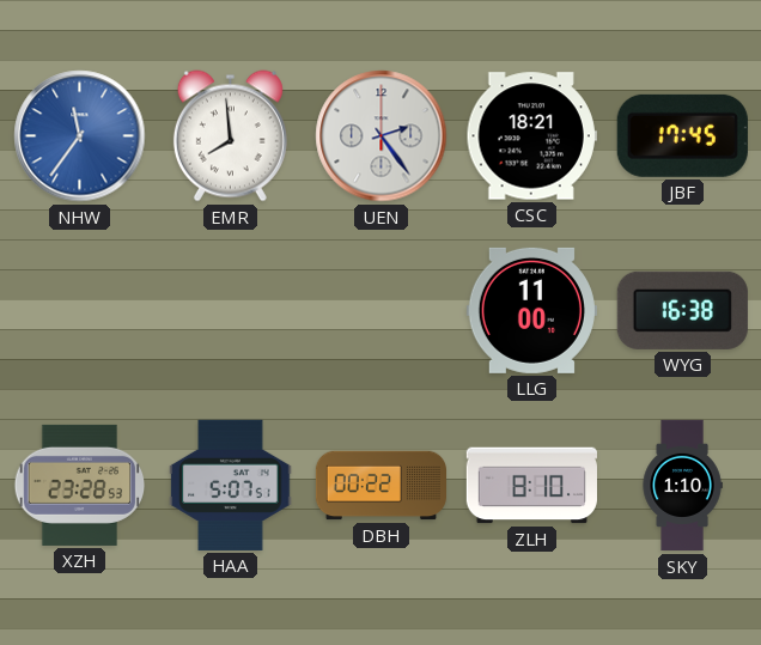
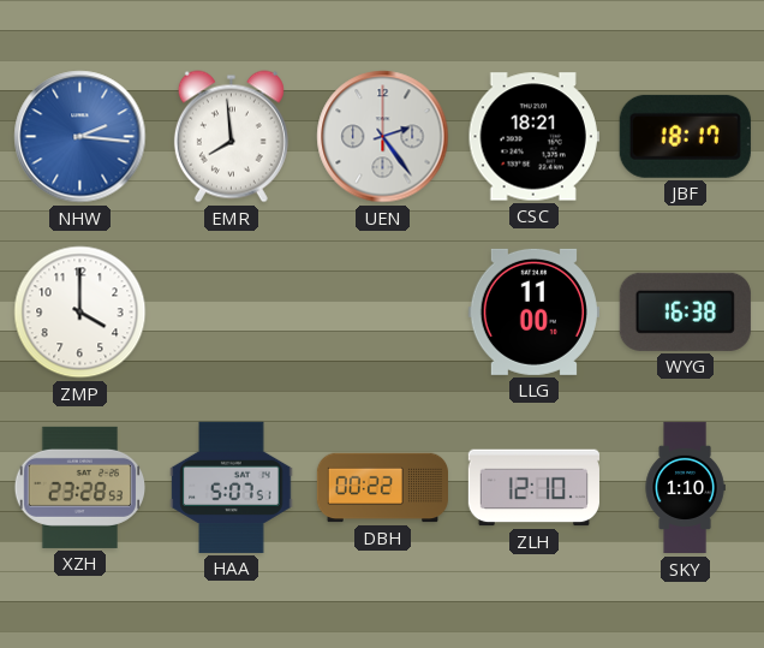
NHW: 11:36 -> 2:16
JBF: 17:45 -> 18:17
ZMP: none -> 4:00
ZLH: 8:10 -> 12:10
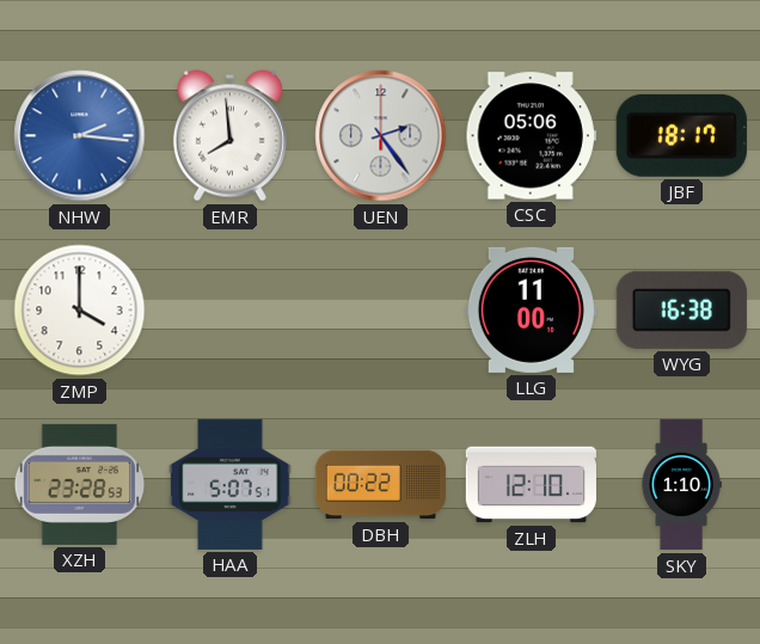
CSC: 18:21 -> 05:06
